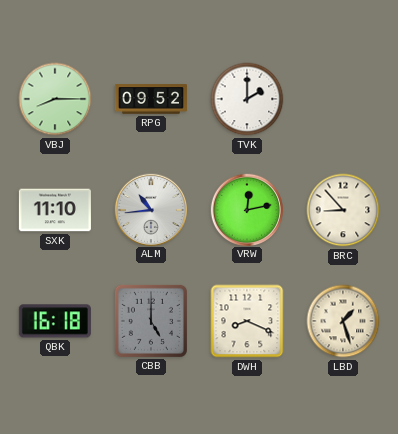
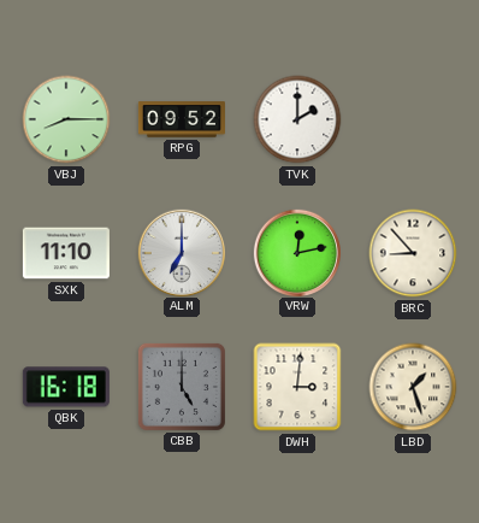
ALM: 10:44 -> 7:00
DWH: 8:19 -> 3:01
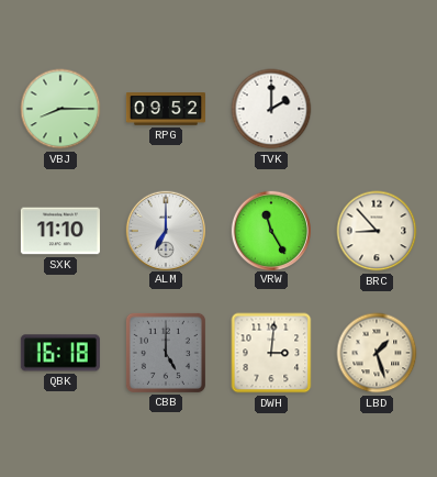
VRW: 12:13 -> 11:25
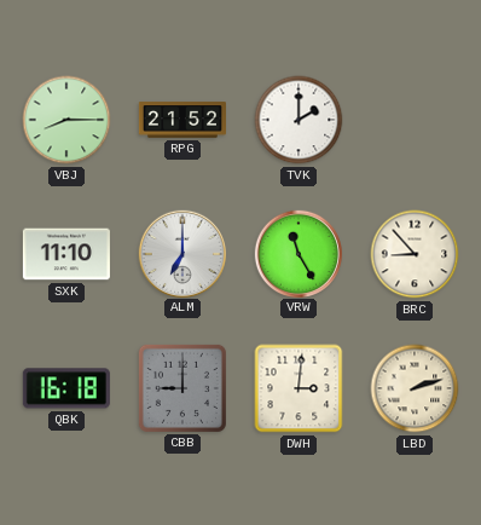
RPG: 09:52 -> 21:52
CBB: 5:00 -> 9:00
LBD: 1:27 -> 2:12
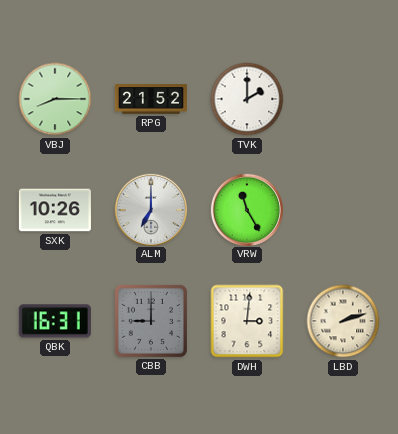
SXK: 11:10 -> 10:26
BRC: 8:53 -> none
QBK: 16:18 -> 16:31
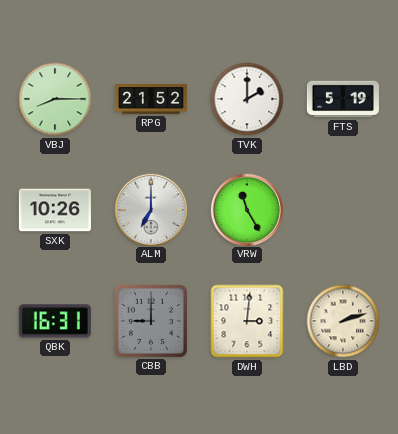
FTS: none -> 5:19
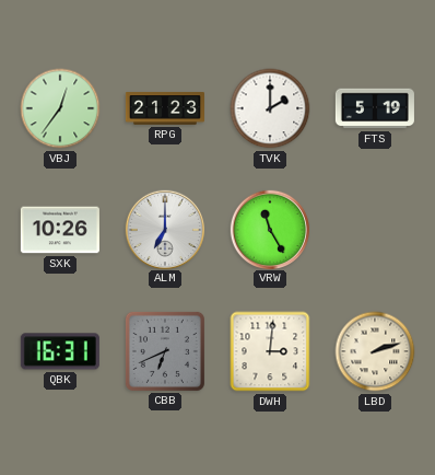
VBJ: 8:15 -> 12:36
RPG: 21:52 -> 21:23
CBB: 9:00 -> 6:41
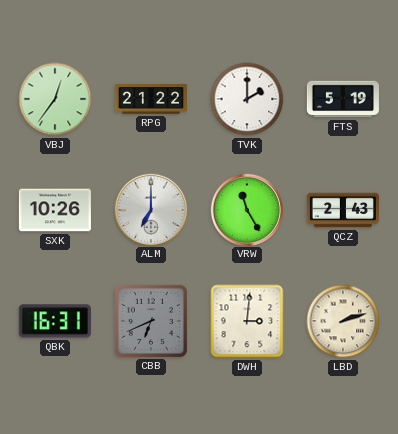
RPG: 21:23 -> 21:22
QCZ: none -> 2:43
